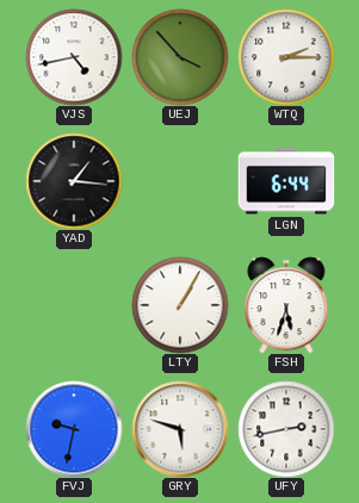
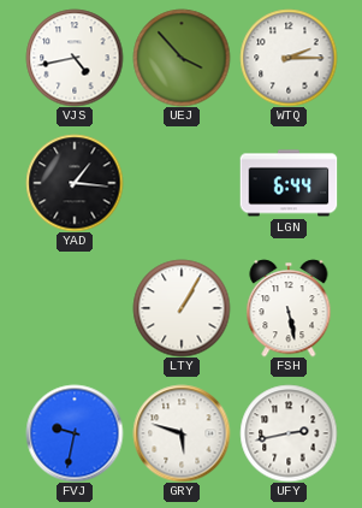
FSH: 5:33 -> 5:28
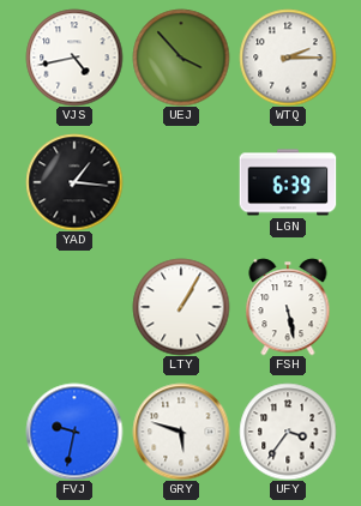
LGN: 6:44 -> 6:39
UFY: 2:43 -> 3:36
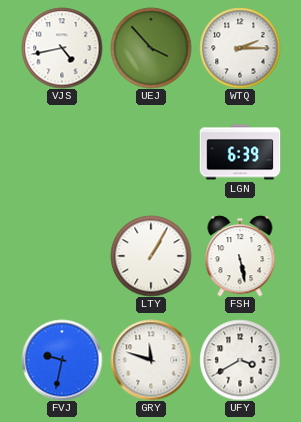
YAD: 1:16 -> none
GRY: 5:48 -> 11:48
UFY: 3:36 -> 3:40
